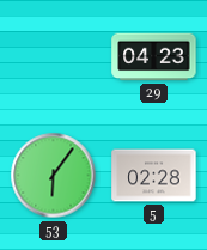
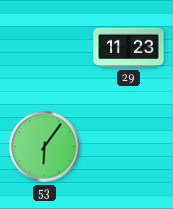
29: 04:23 -> 11:23
5: 02:28 -> none
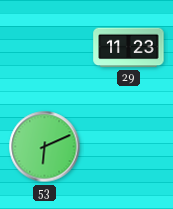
53: 6:06 -> 6:11
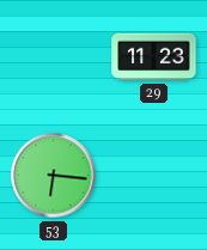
53: 6:11 -> 6:16
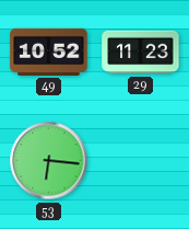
49: none -> 10:52
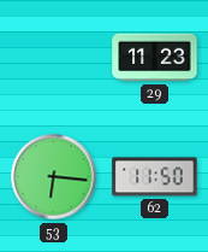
49: 10:52 -> none
62: none -> 11:50
